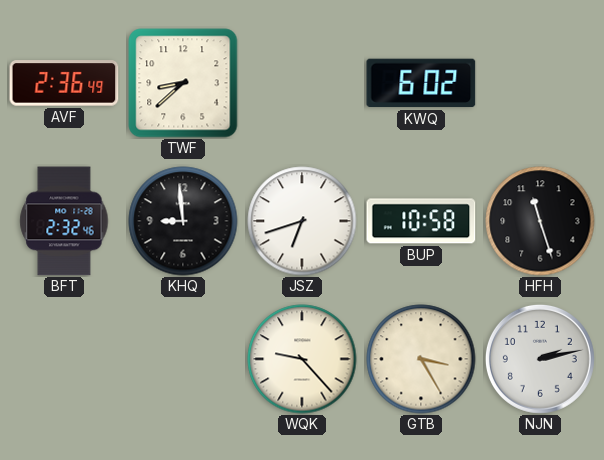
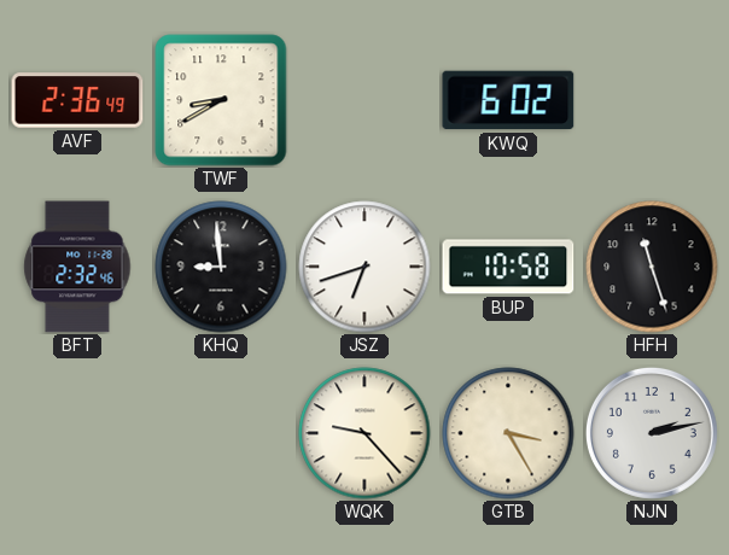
TWF: 8:38 -> 8:40
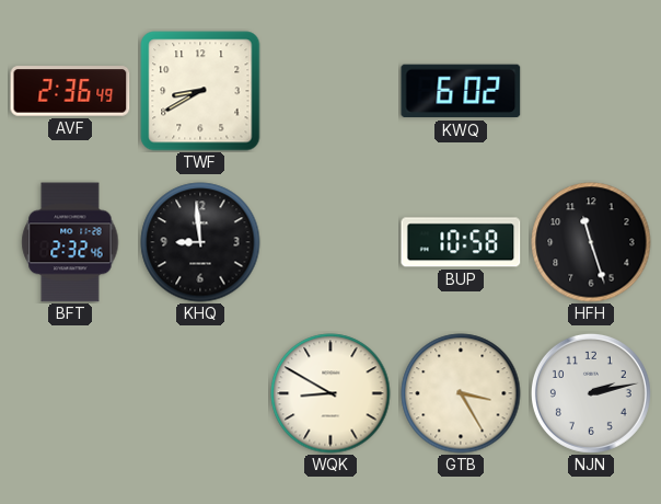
JSZ: 6:42 -> none
WQK: 9:23 -> 8:50
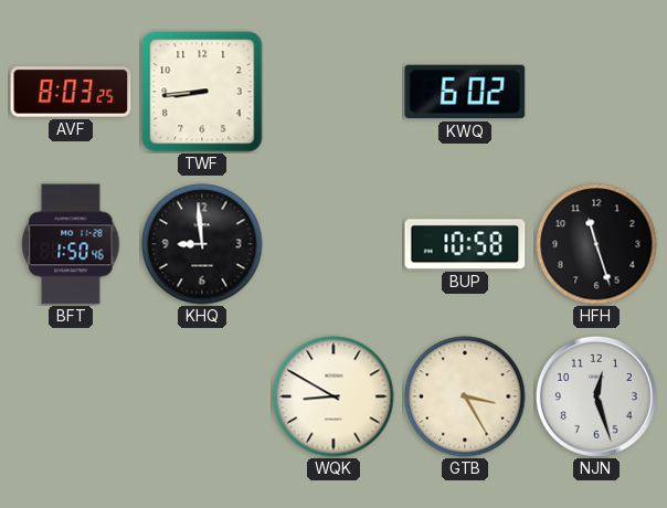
AVF: 2:36 -> 8:03
TWF: 8:40 -> 8:44
BFT: 2:32 -> 1:50
NJN: 2:13 -> 12:27
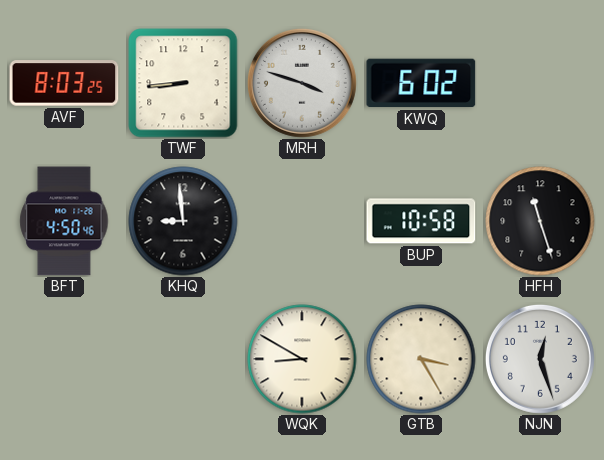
MRH: none -> 3:48
BFT: 1:50 -> 4:50
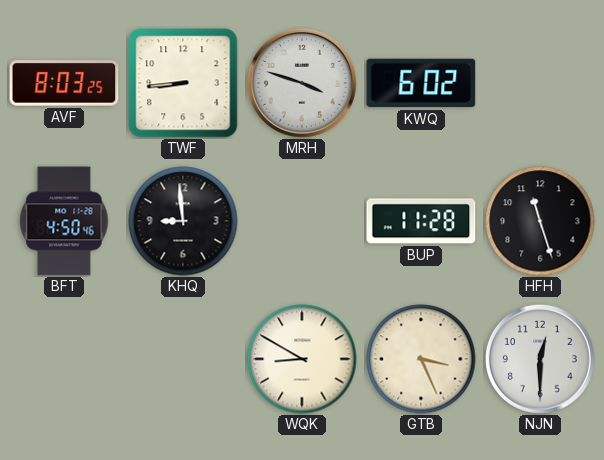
BUP: 10:58 -> 11:28
GTB: 3:25 -> 3:26
NJN: 12:27 -> 12:30
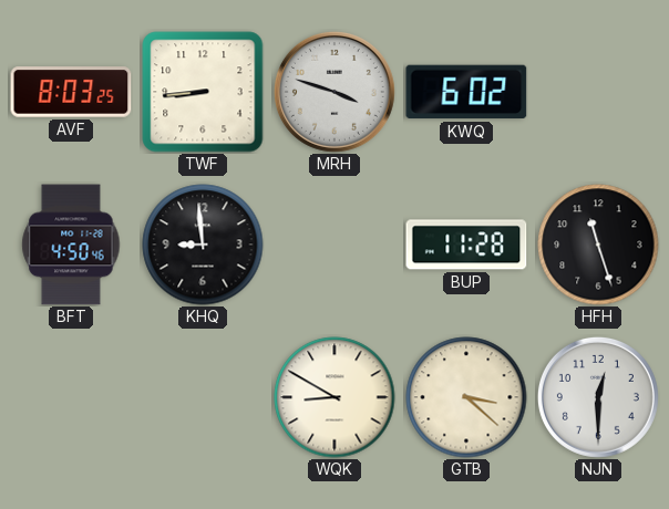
GTB: 3:26 -> 3:22
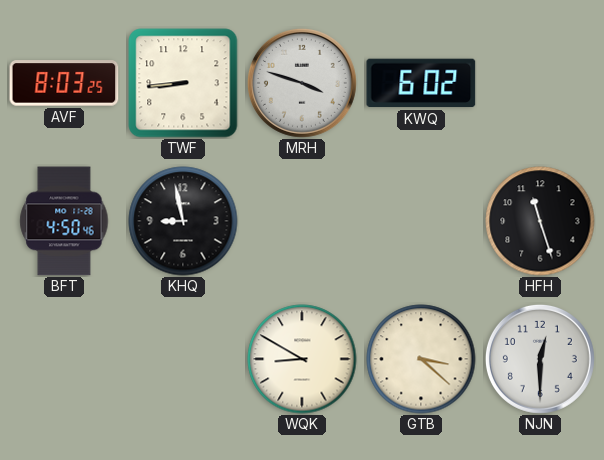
KHQ: 8:59 -> 8:58
BUP: 11:28 -> none
